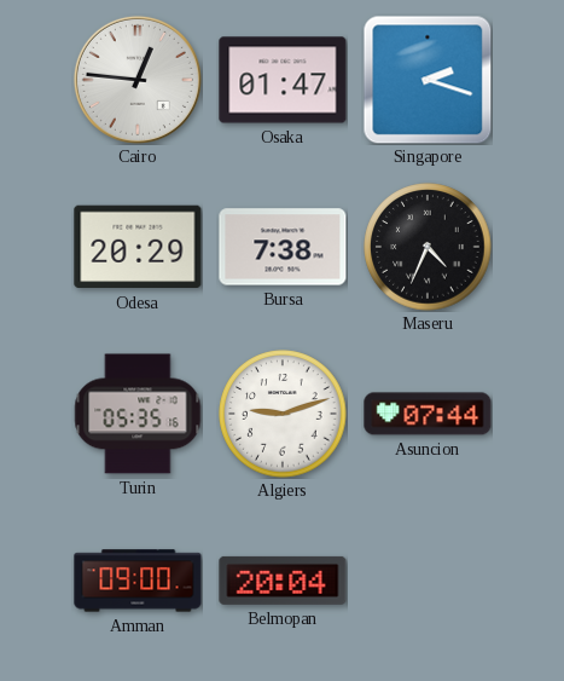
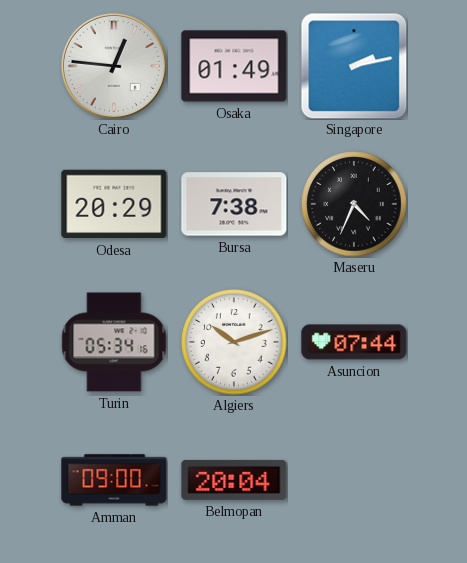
Osaka: 01:47 -> 01:49
Singapore: 2:18 -> 2:13
Turin: 05:35 -> 05:34
Algiers: 9:12 -> 10:12
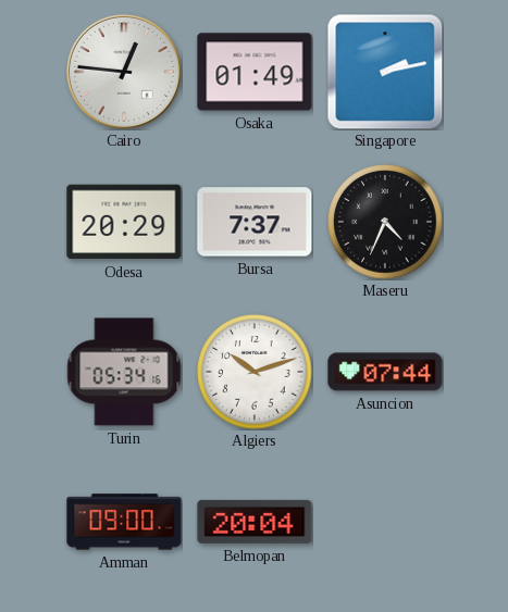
Bursa: 7:38 -> 7:37
